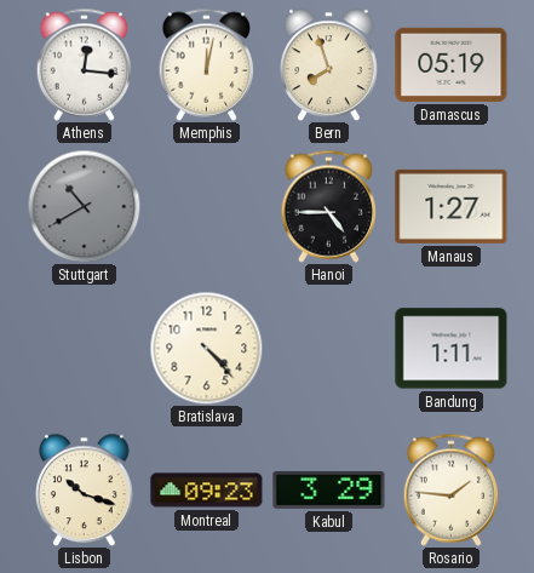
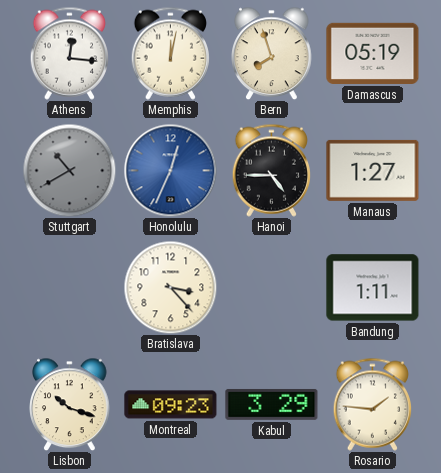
Honolulu: none -> 12:34
Bratislava: 4:23 -> 3:23
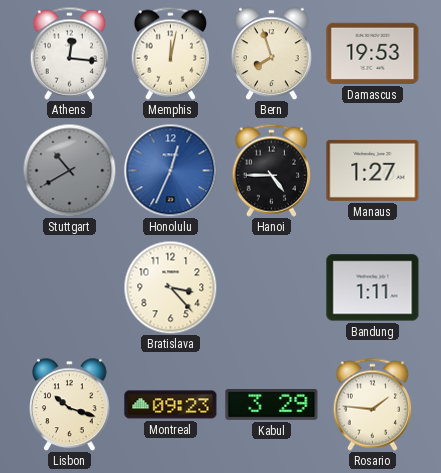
Damascus: 05:19 -> 19:53
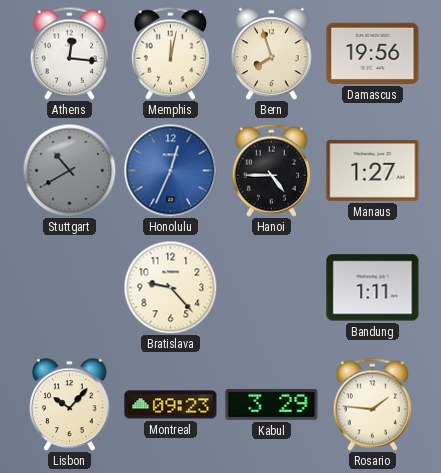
Damascus: 19:53 -> 19:56
Bratislava: 3:23 -> 9:23
Lisbon: 10:18 -> 10:07
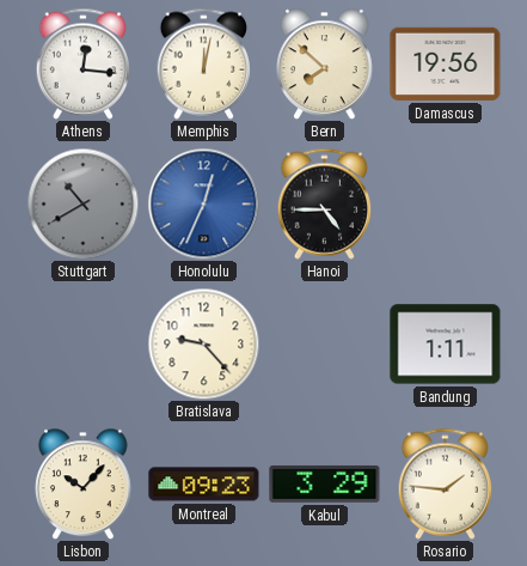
Bern: 7:57 -> 7:52
Manaus: 1:27 -> none
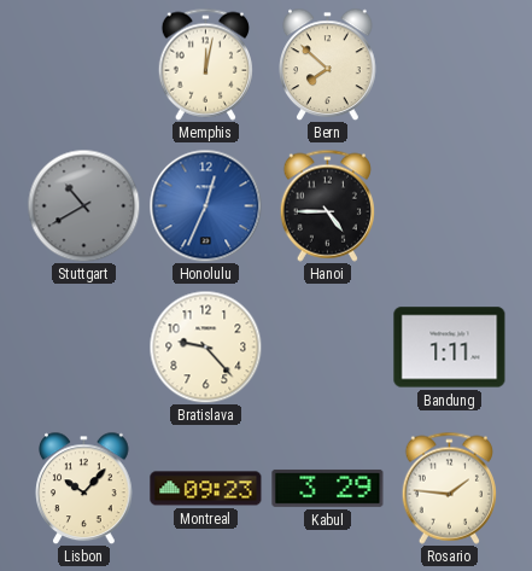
Athens: 12:16 -> none
Damascus: 19:56 -> none
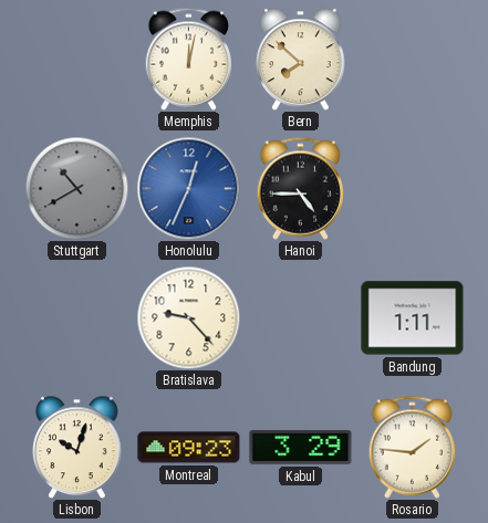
Lisbon: 10:07 -> 10:03
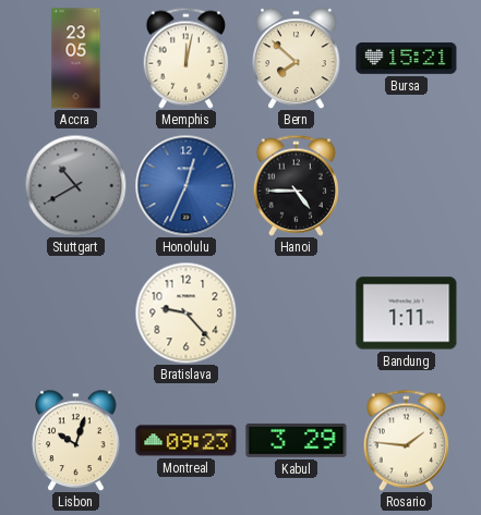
Accra: none -> 23:05
Bursa: none -> 15:21
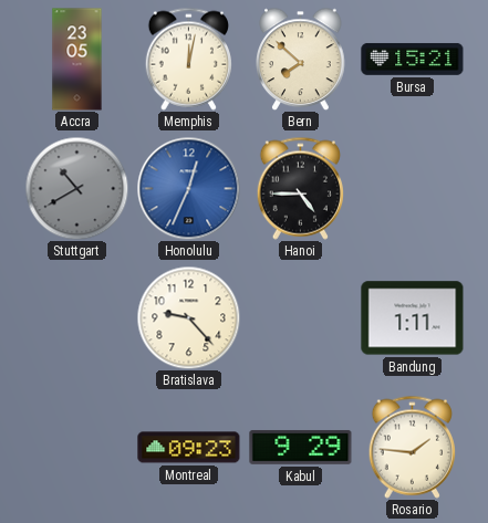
Lisbon: 10:03 -> none
Kabul: 3:29 -> 9:29
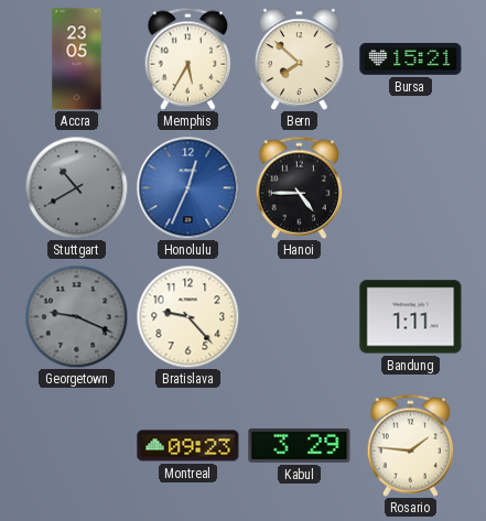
Memphis: 12:02 -> 5:35
Georgetown: none -> 9:19
Kabul: 9:29 -> 3:29
